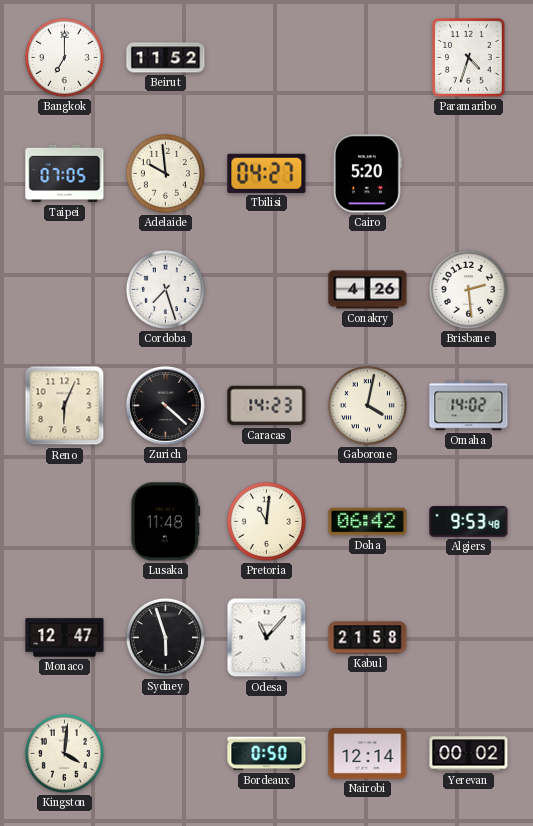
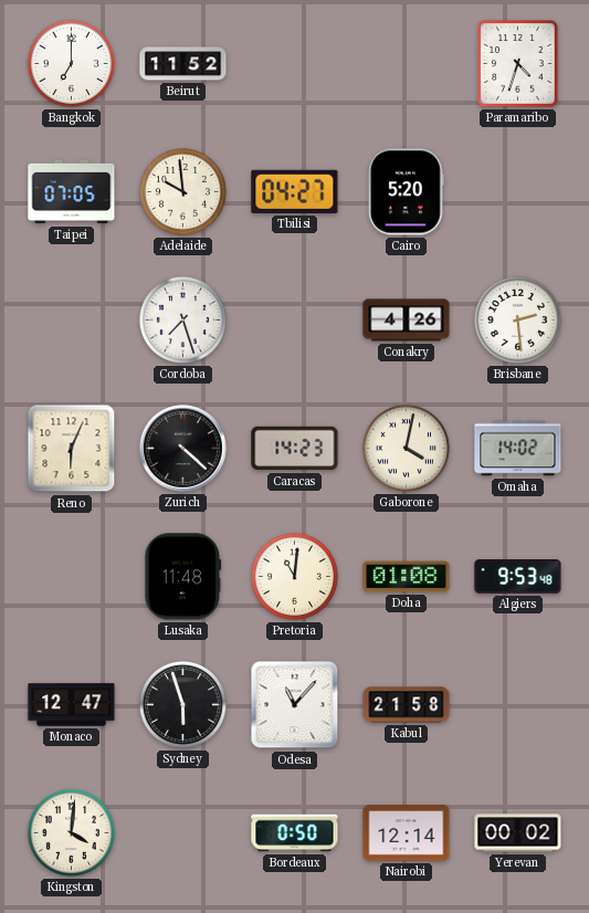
Doha: 06:42 -> 01:08
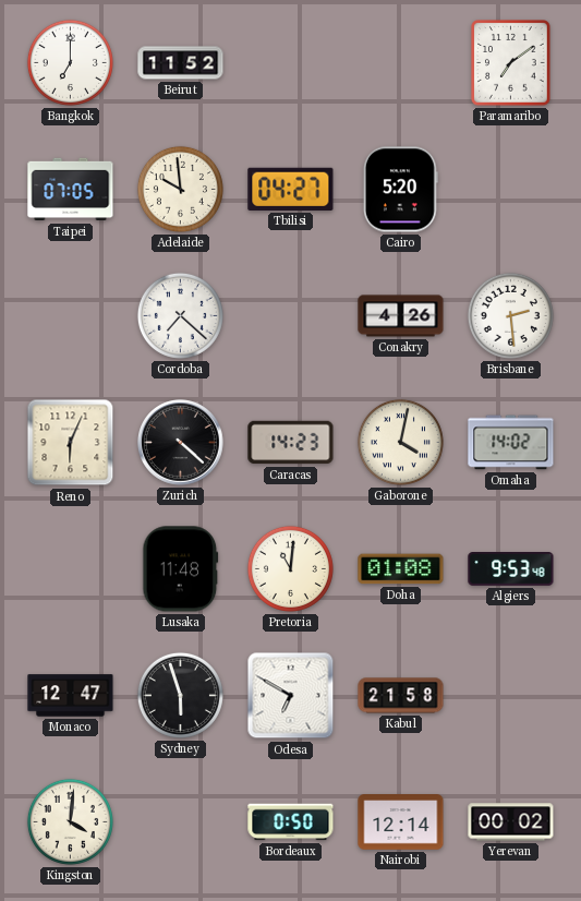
Paramaribo: 4:33 -> 7:09
Cordoba: 7:27 -> 7:22
Odesa: 11:07 -> 6:50
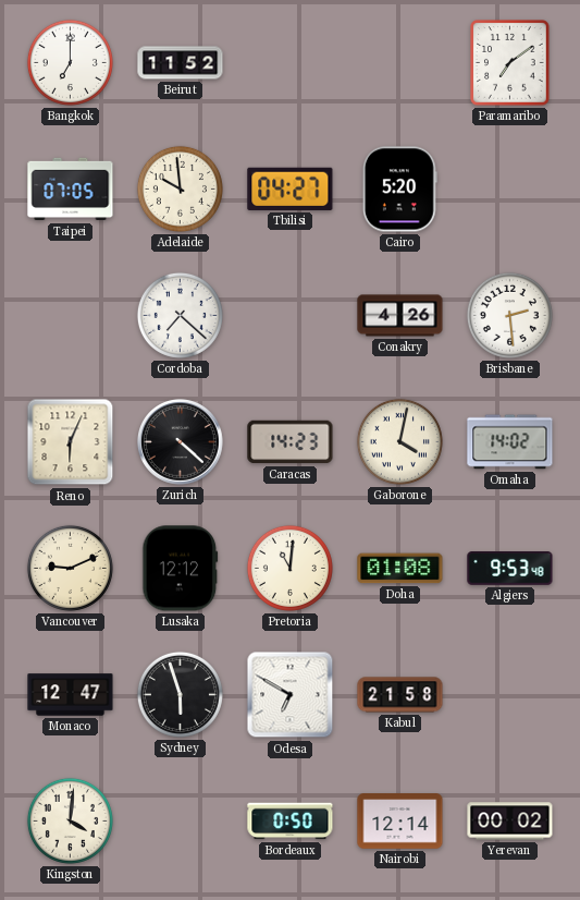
Vancouver: none -> 9:11
Lusaka: 11:48 -> 12:12
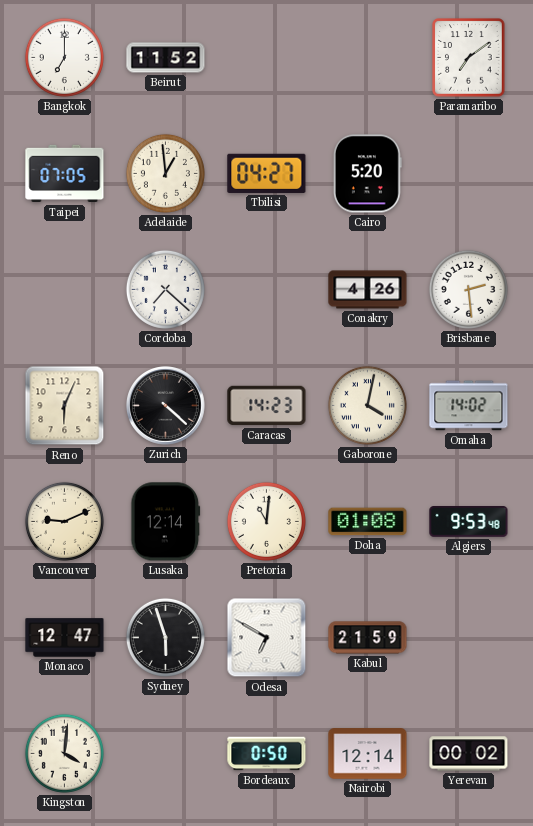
Adelaide: 9:59 -> 12:59
Lusaka: 12:12 -> 12:14
Kabul: 21:58 -> 21:59
